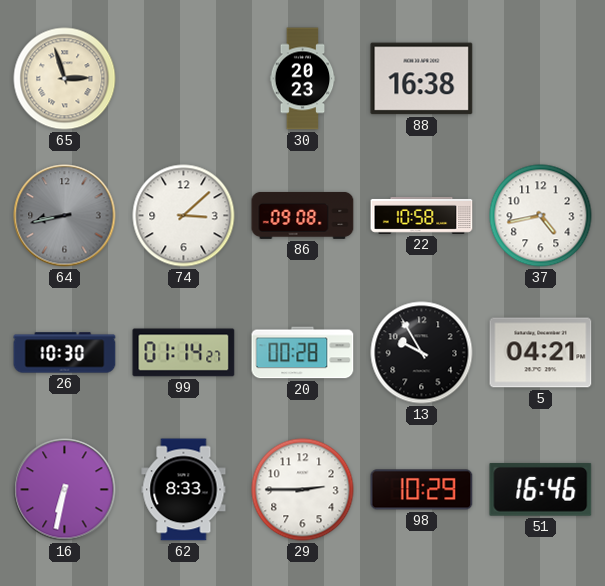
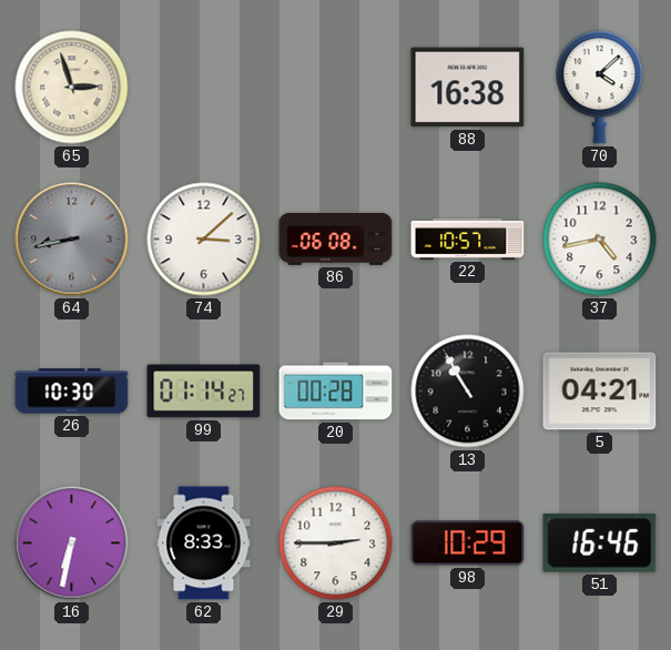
30: 20:23 -> none
70: none -> 4:08
86: 09:08 -> 06:08
22: 10:58 -> 10:57
13: 9:55 -> 10:55
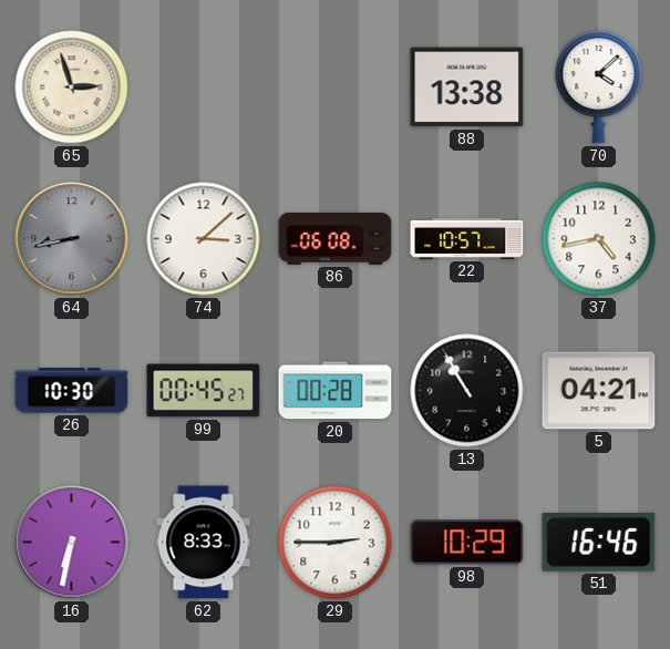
88: 16:38 -> 13:38
99: 01:14 -> 00:45
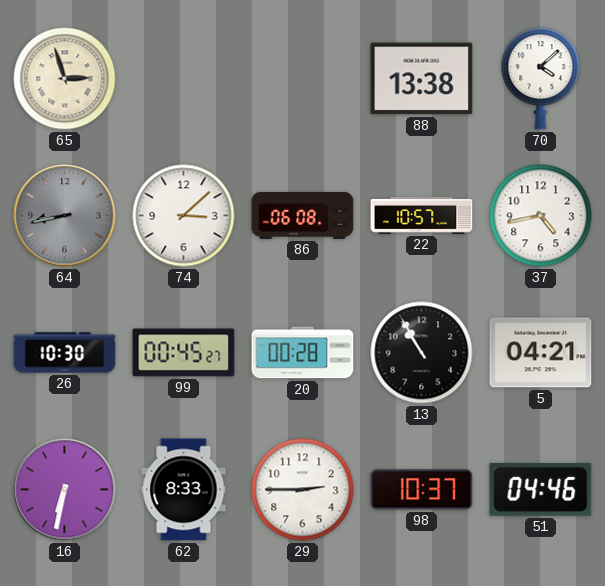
98: 10:29 -> 10:37
51: 16:46 -> 04:46
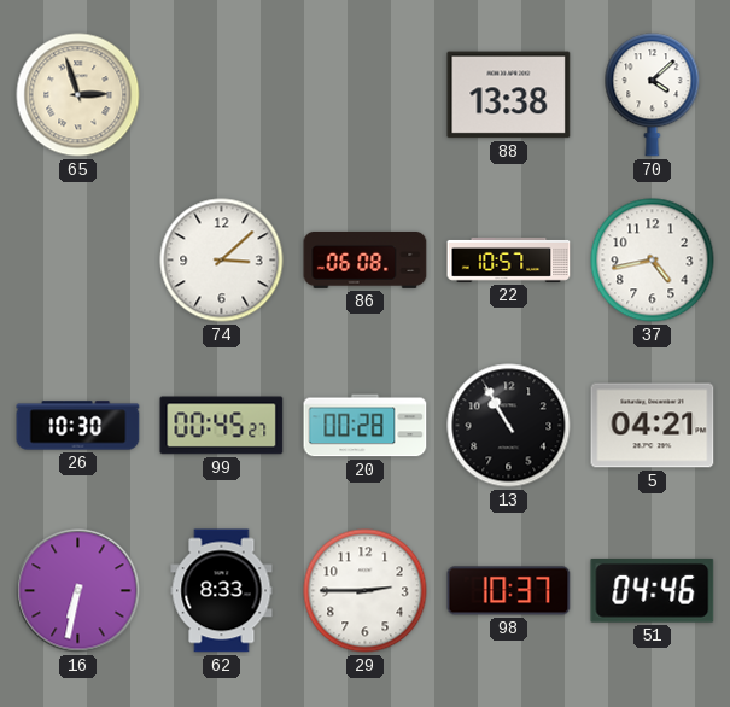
64: 8:43 -> none
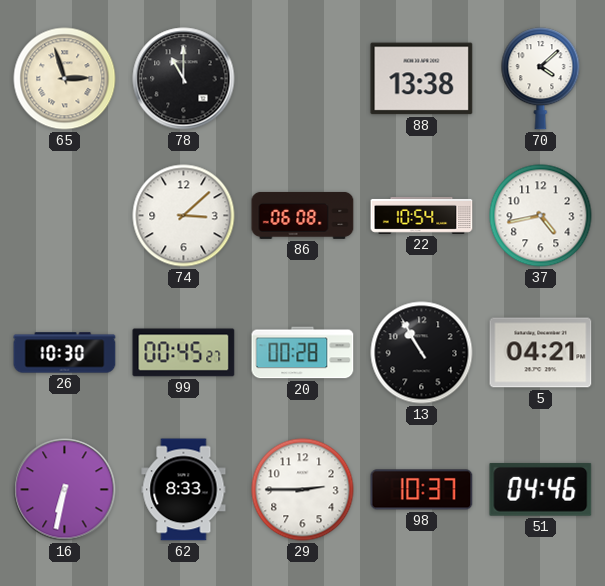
78: none -> 11:00
22: 10:57 -> 10:54
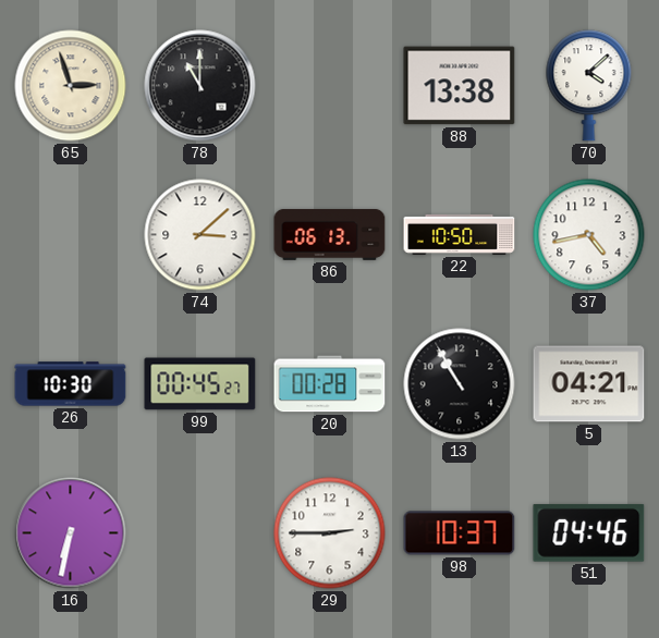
86: 06:08 -> 06:13
22: 10:54 -> 10:50
62: 8:33 -> none
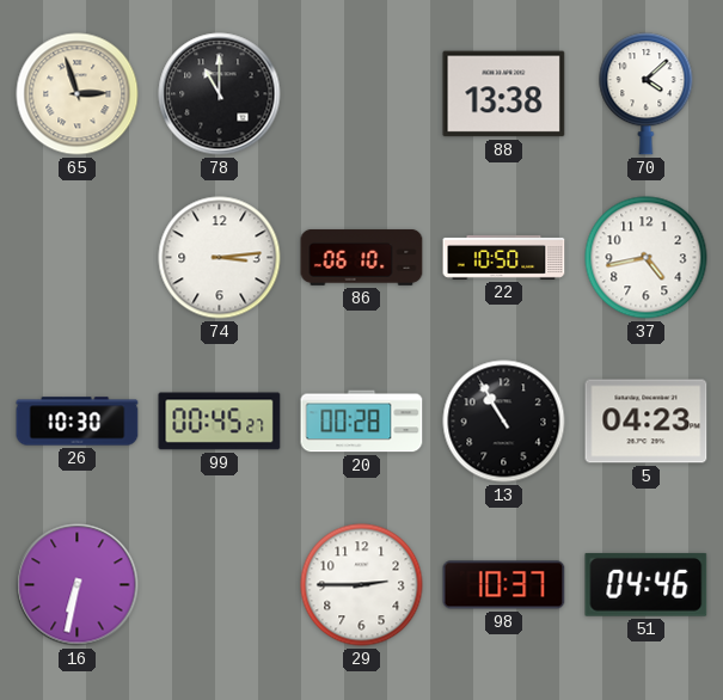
74: 3:08 -> 3:14
86: 06:13 -> 06:10
5: 04:21 -> 04:23
